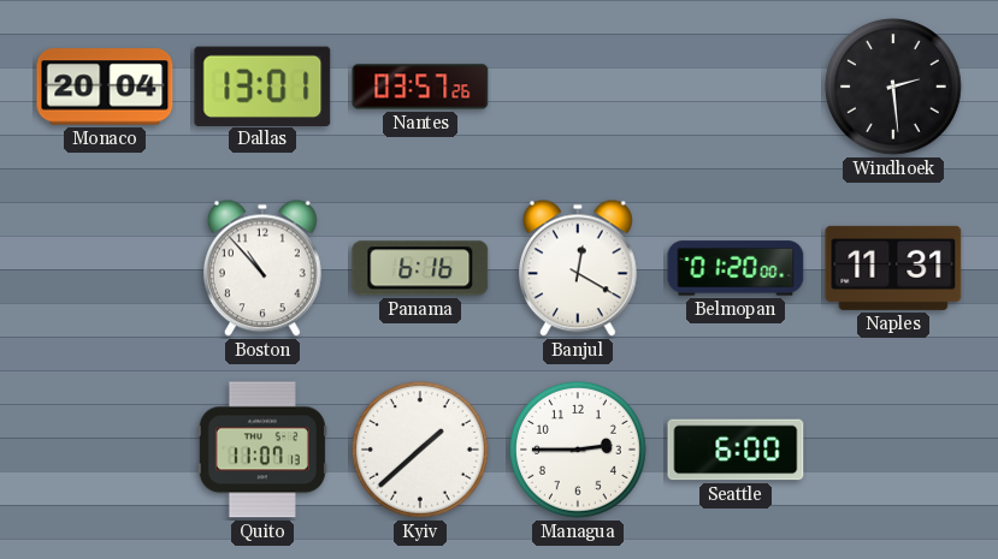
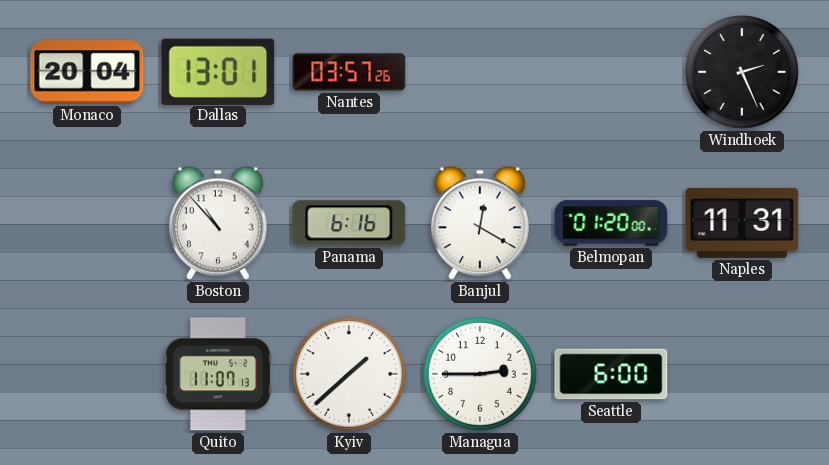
Windhoek: 2:29 -> 2:26
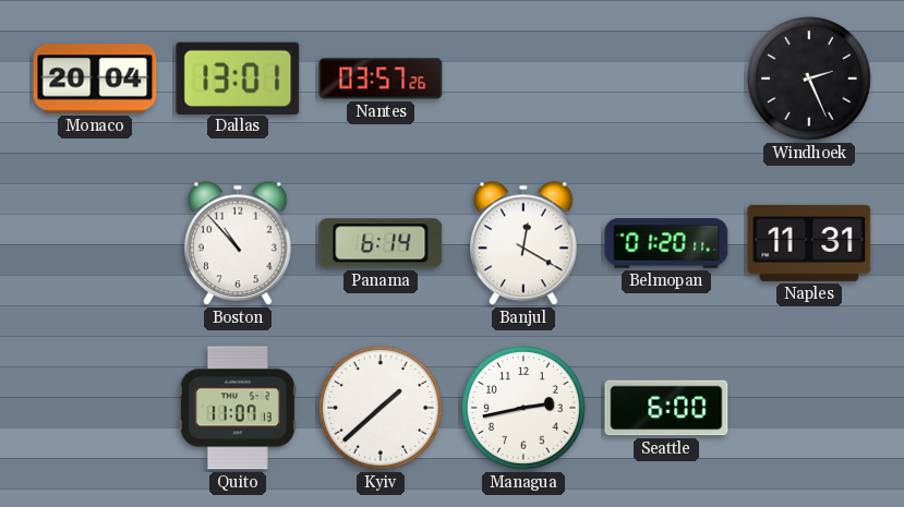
Panama: 6:16 -> 6:14
Belmopan: 01:20:00 -> 01:20:11
Managua: 2:45 -> 2:43
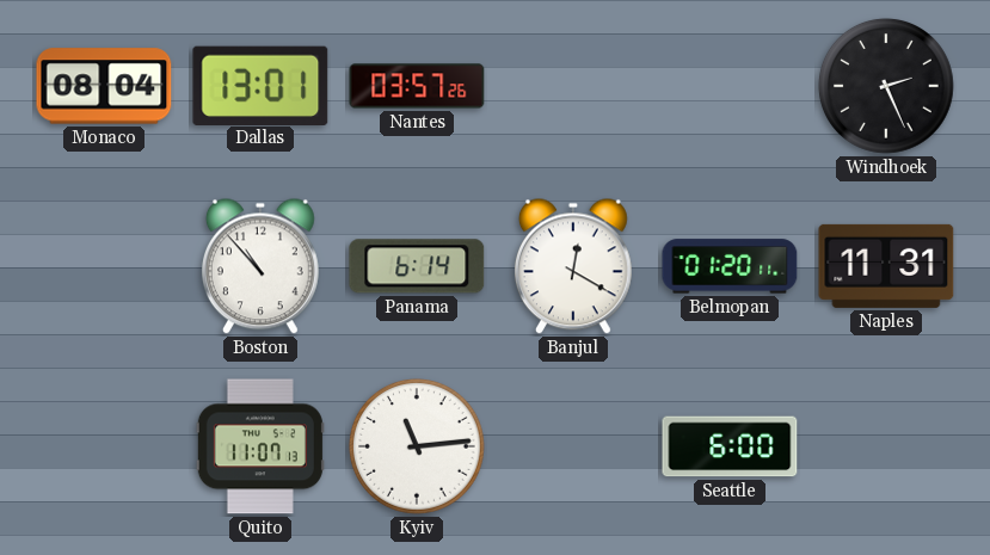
Monaco: 20:04 -> 08:04
Kyiv: 1:38 -> 11:14
Managua: 2:43 -> none
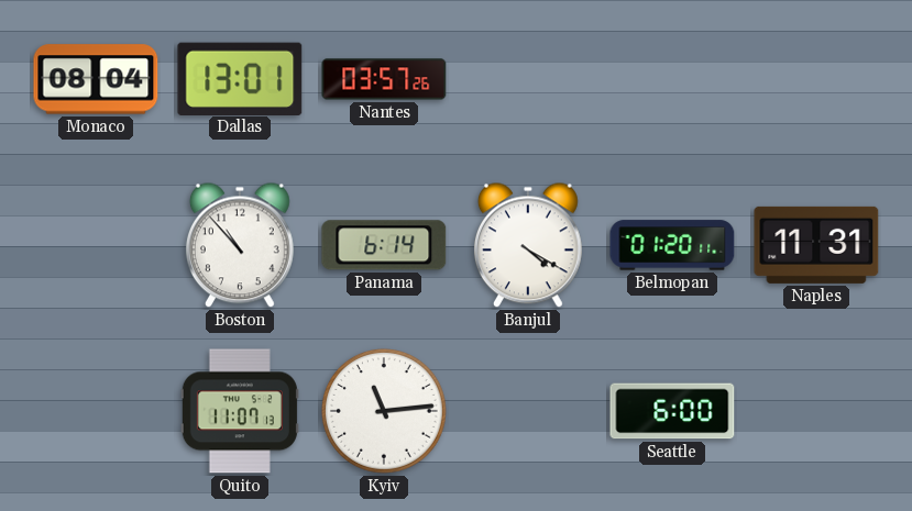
Windhoek: 2:26 -> none
Banjul: 12:20 -> 4:20
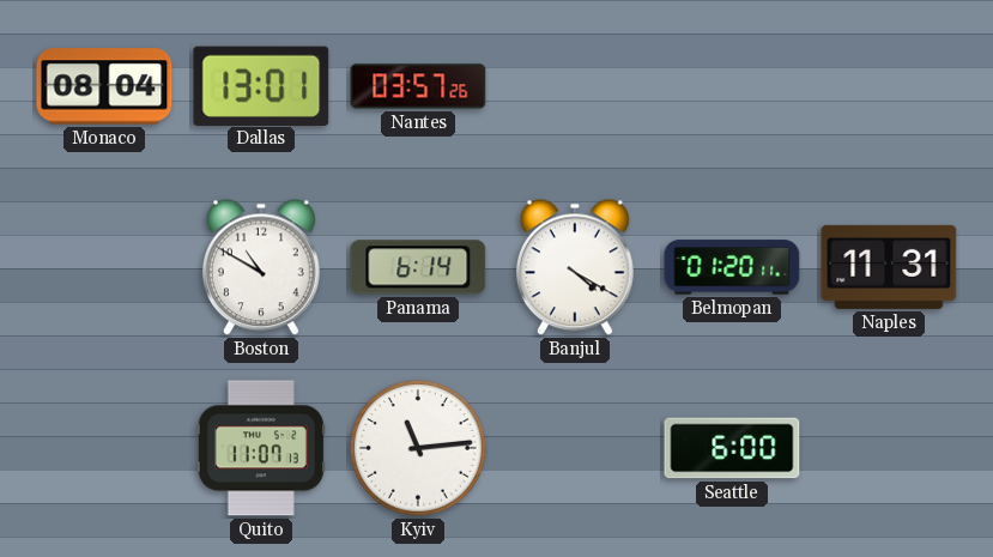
Boston: 10:53 -> 10:50
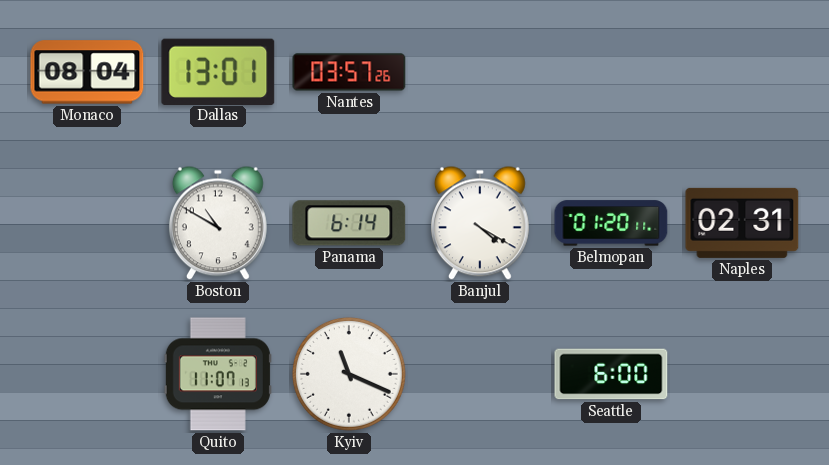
Naples: 11:31 -> 02:31
Kyiv: 11:14 -> 11:19
